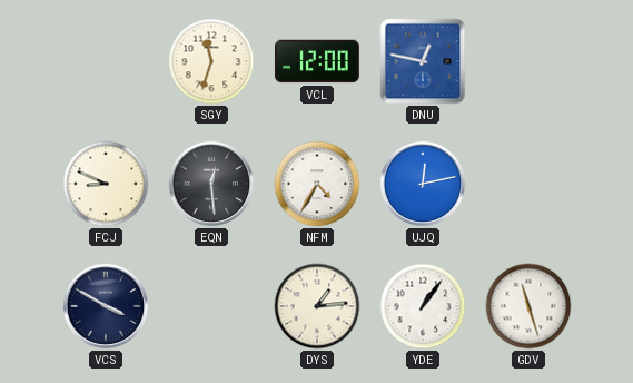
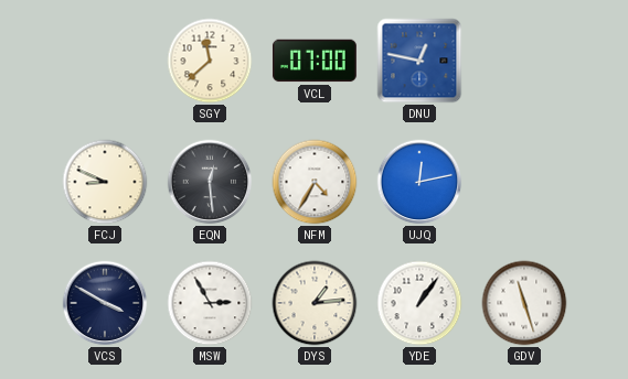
SGY: 11:33 -> 11:38
VCL: 12:00 -> 07:00
MSW: none -> 2:55
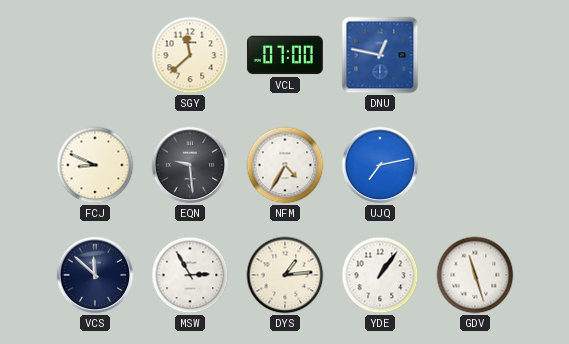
EQN: 12:29 -> 9:29
UJQ: 12:13 -> 7:13
VCS: 3:50 -> 11:52
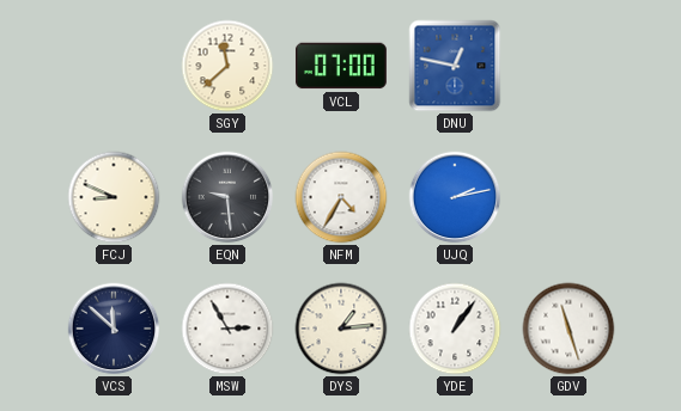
UJQ: 7:13 -> 2:13
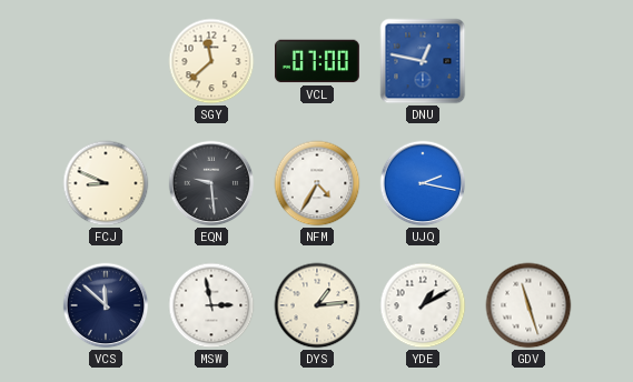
UJQ: 2:13 -> 2:17
MSW: 2:55 -> 2:58
YDE: 1:06 -> 1:10
